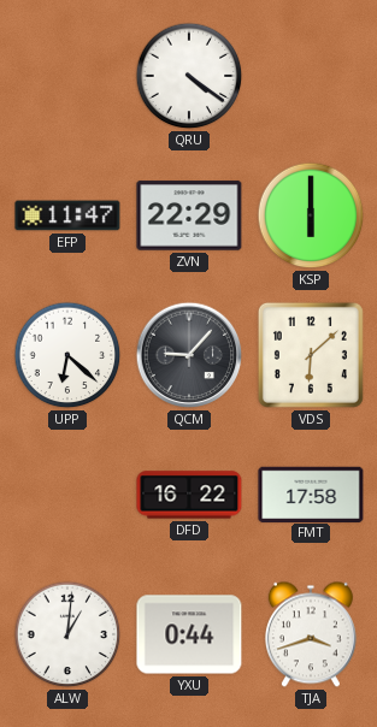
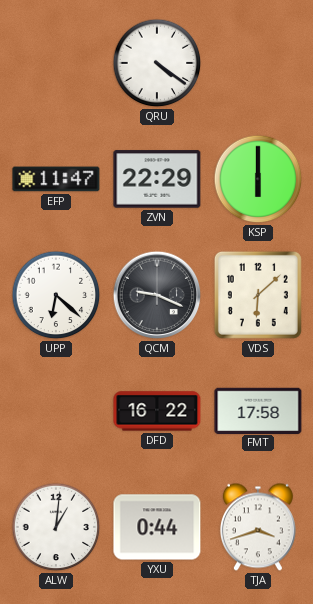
QCM: 9:07 -> 9:19
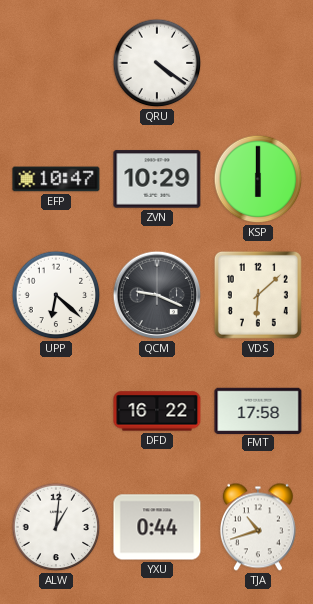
EFP: 11:47 -> 10:47
ZVN: 22:29 -> 10:29
TJA: 3:42 -> 10:42
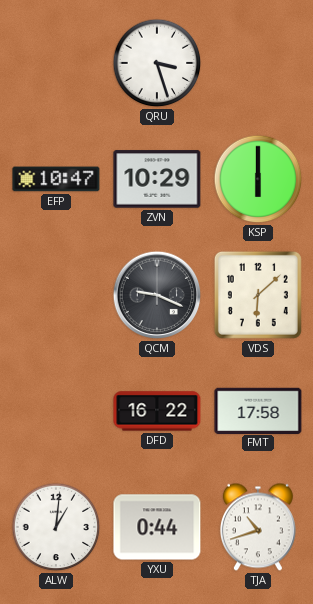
QRU: 4:21 -> 3:27
UPP: 6:22 -> none
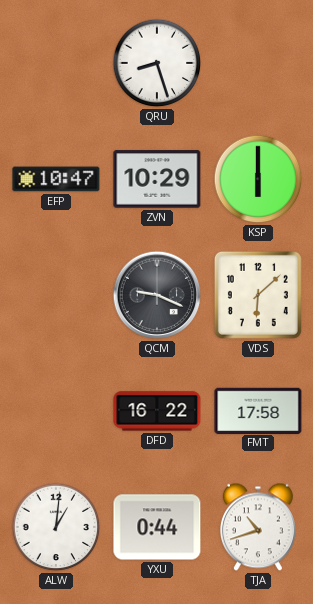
QRU: 3:27 -> 8:27
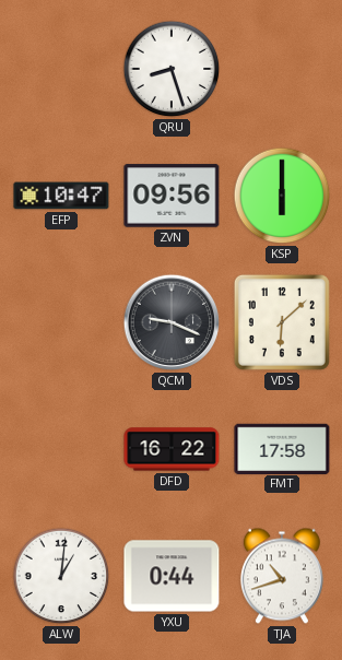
ZVN: 10:29 -> 09:56
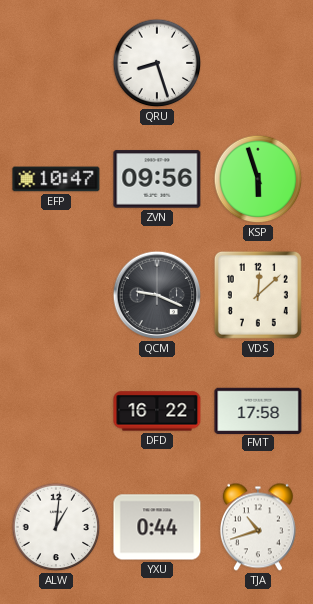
KSP: 6:00 -> 5:57
VDS: 6:08 -> 12:08
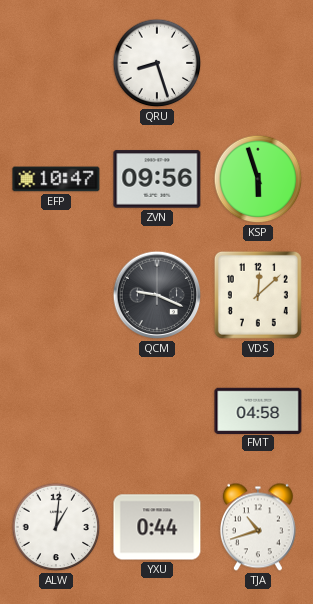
DFD: 16:22 -> none
FMT: 17:58 -> 04:58
